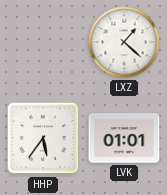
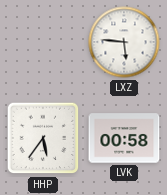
LXZ: 1:22 -> 5:46
LVK: 01:01 -> 00:58
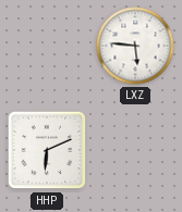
HHP: 5:36 -> 6:11
LVK: 00:58 -> none
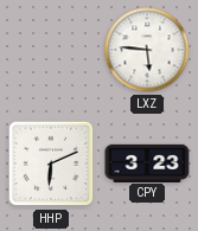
CPY: none -> 3:23
